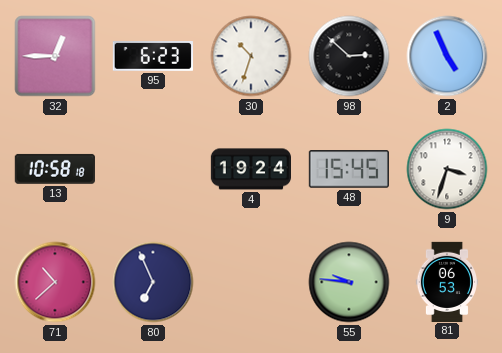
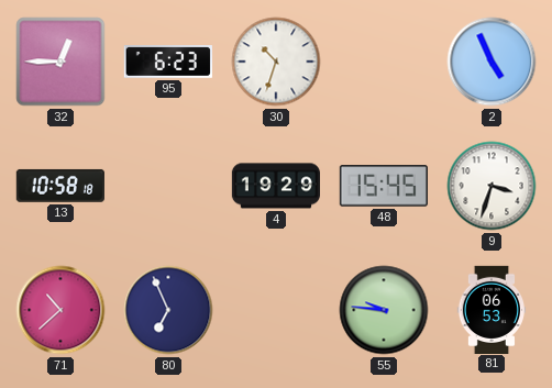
98: 2:52 -> none
4: 19:24 -> 19:29
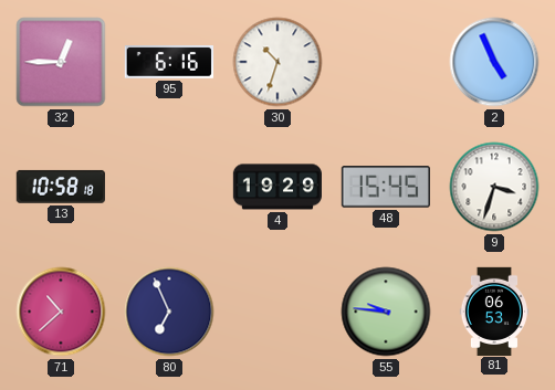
95: 6:23 -> 6:16
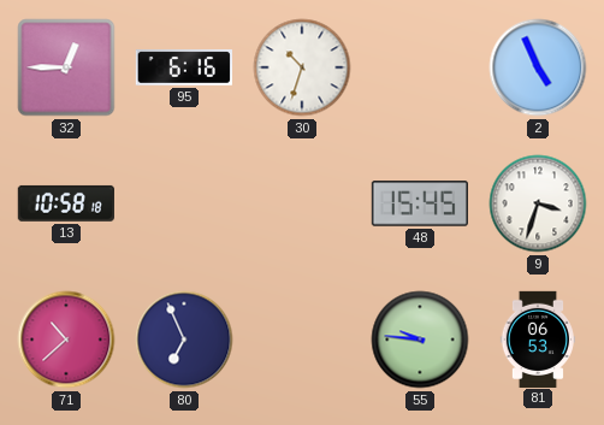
4: 19:29 -> none
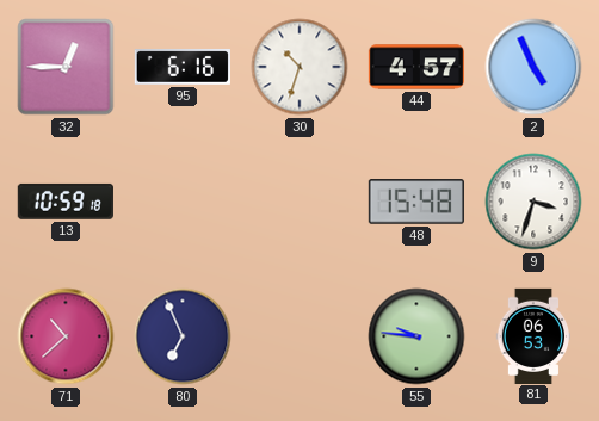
44: none -> 4:57
13: 10:58 -> 10:59
48: 15:45 -> 15:48
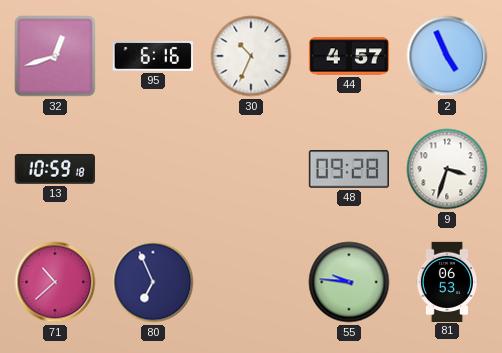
32: 12:45 -> 12:42
30: 10:33 -> 10:34
48: 15:48 -> 09:28
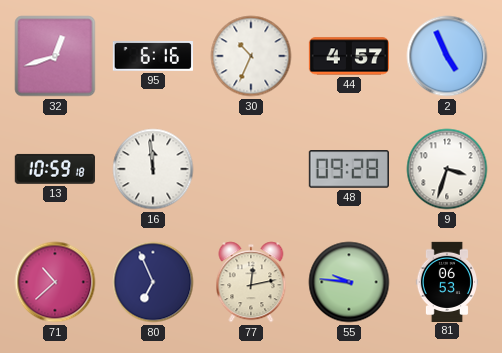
16: none -> 11:59
77: none -> 12:13
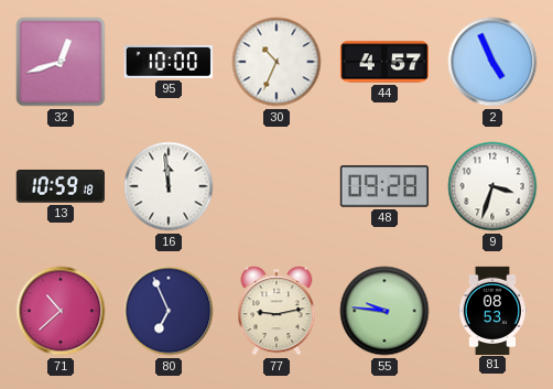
95: 6:16 -> 10:00
77: 12:13 -> 9:13
81: 06:53 -> 08:53
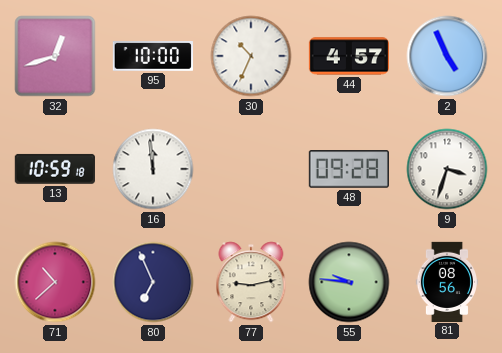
81: 08:53 -> 08:56
